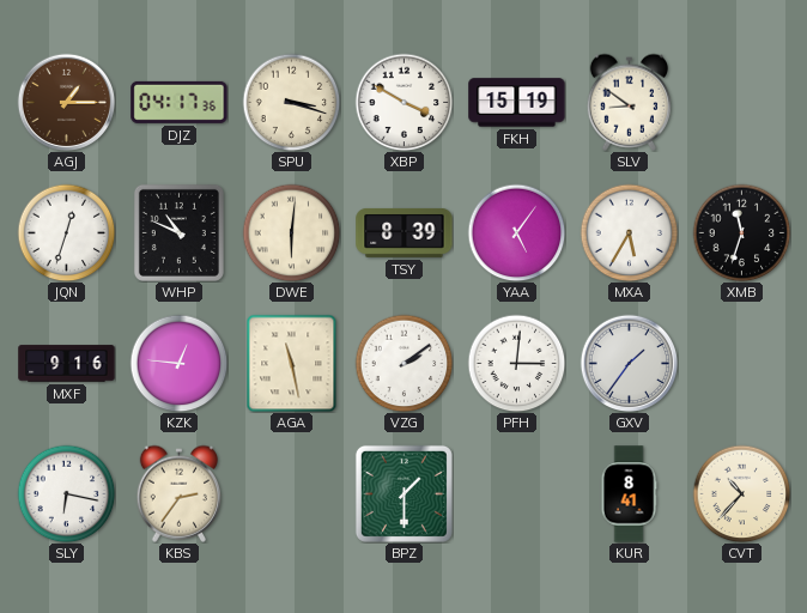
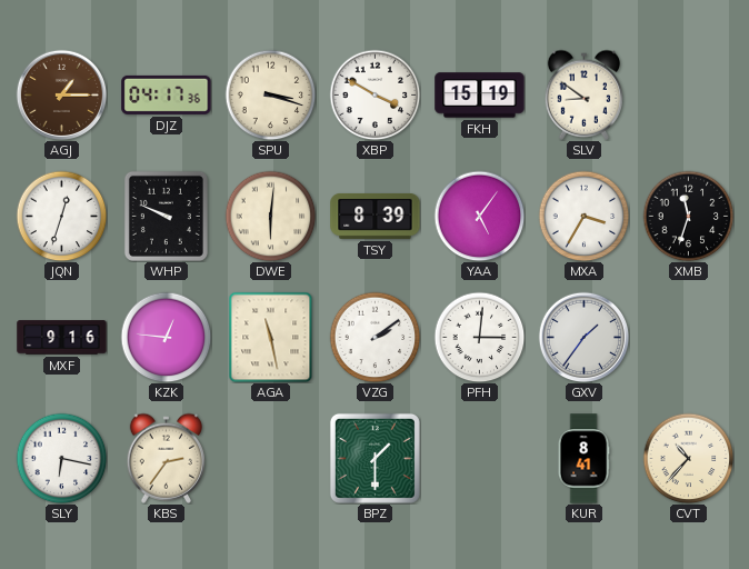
WHP: 10:49 -> 9:49
MXA: 5:35 -> 3:35
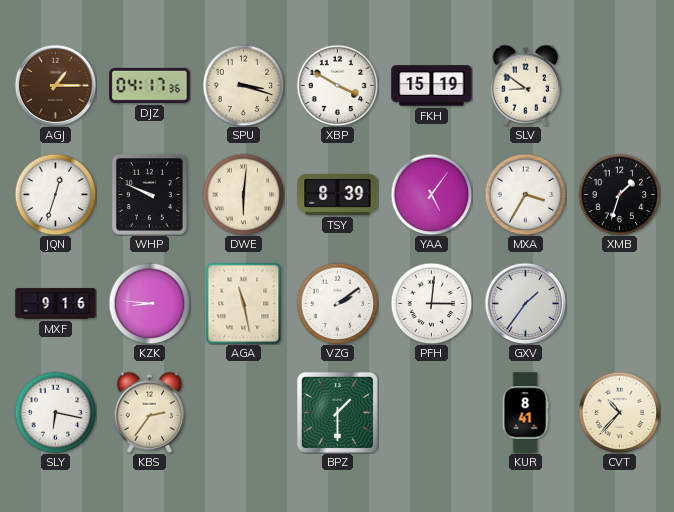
XMB: 11:33 -> 1:33
KZK: 12:46 -> 8:46
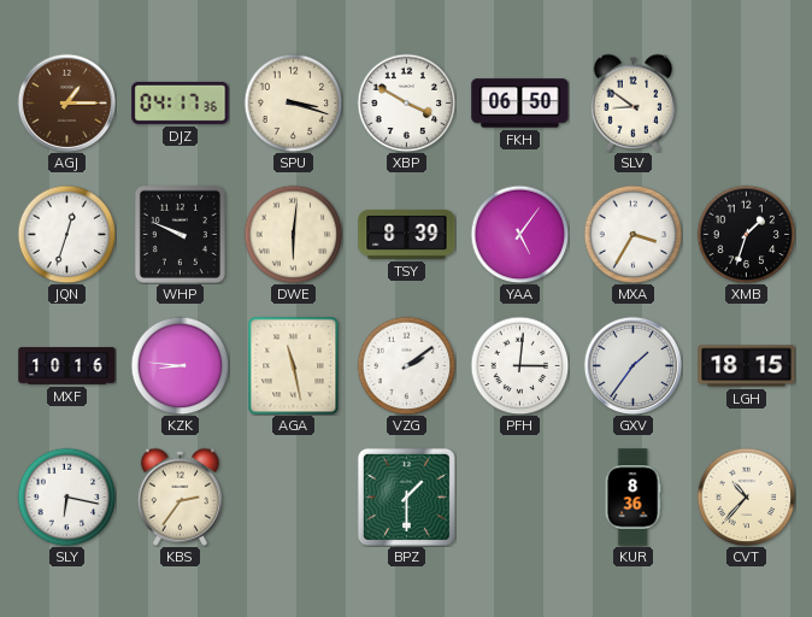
FKH: 15:19 -> 06:50
MXF: 9:16 -> 10:16
LGH: none -> 18:15
KUR: 8:41 -> 8:36
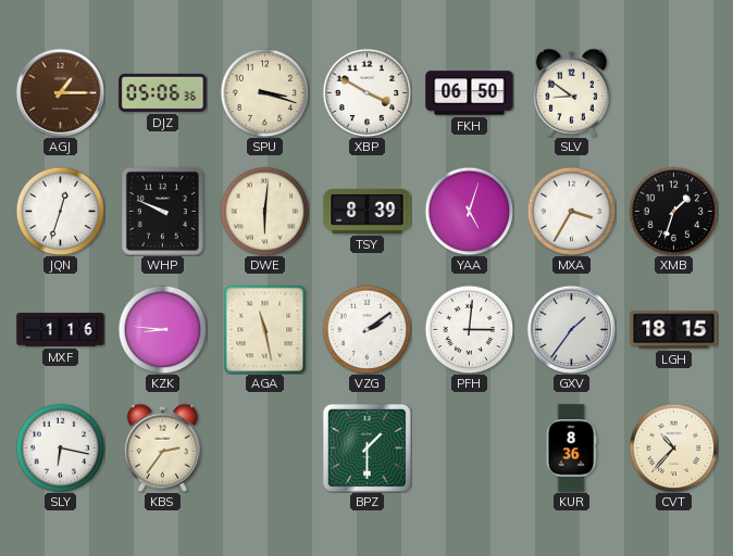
DJZ: 04:17 -> 05:06
YAA: 5:06 -> 5:03
MXF: 10:16 -> 1:16
